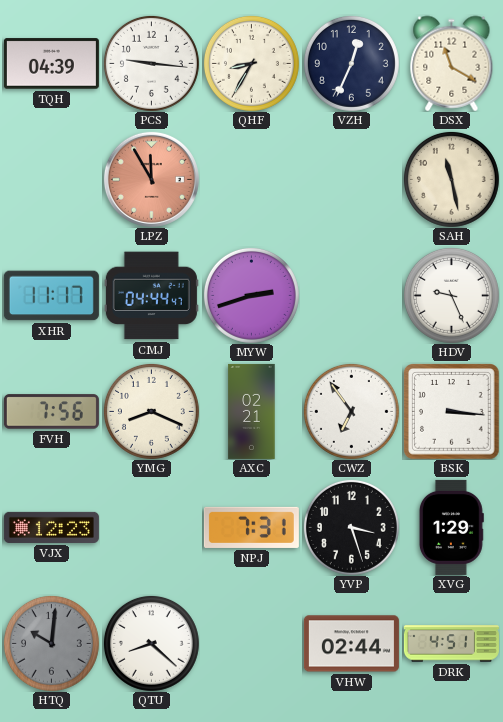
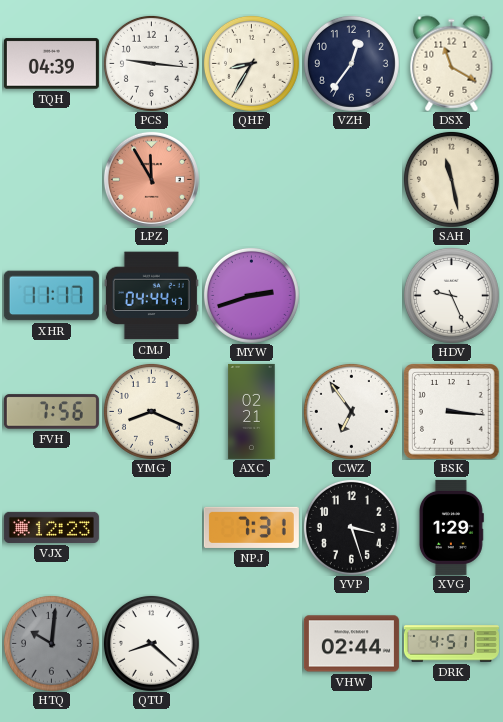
VZH: 12:34 -> 12:36
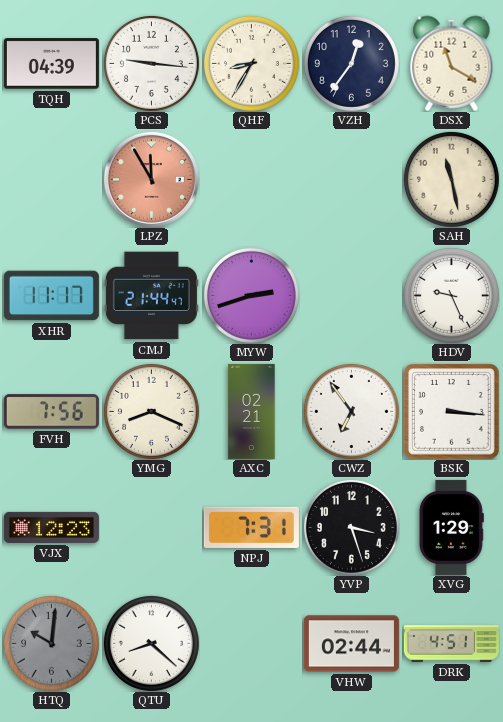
CMJ: 04:44 -> 21:44
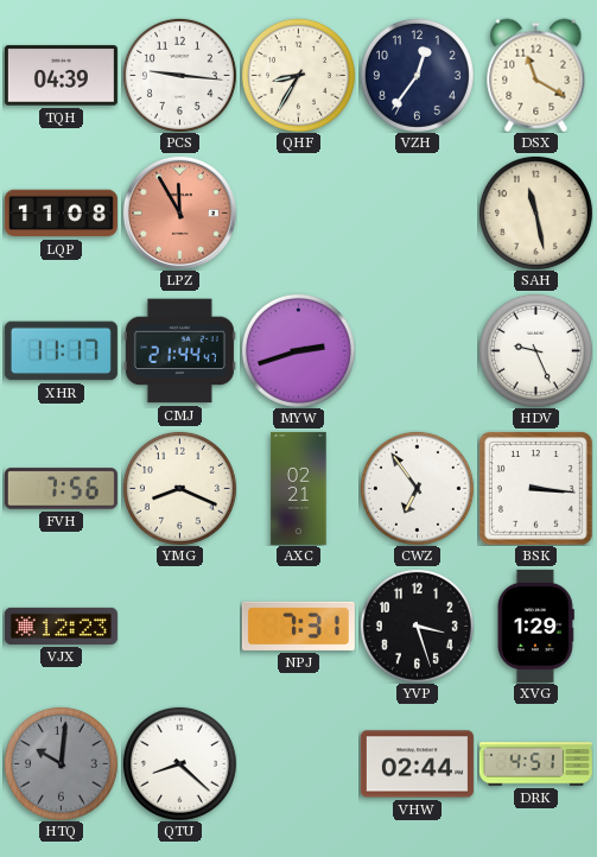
LQP: none -> 11:08
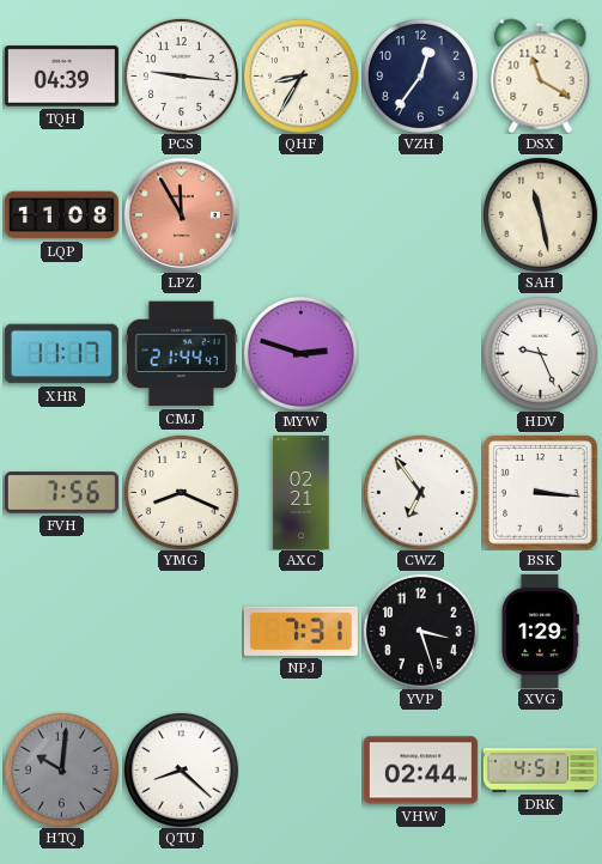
MYW: 2:42 -> 2:48
VJX: 12:23 -> none
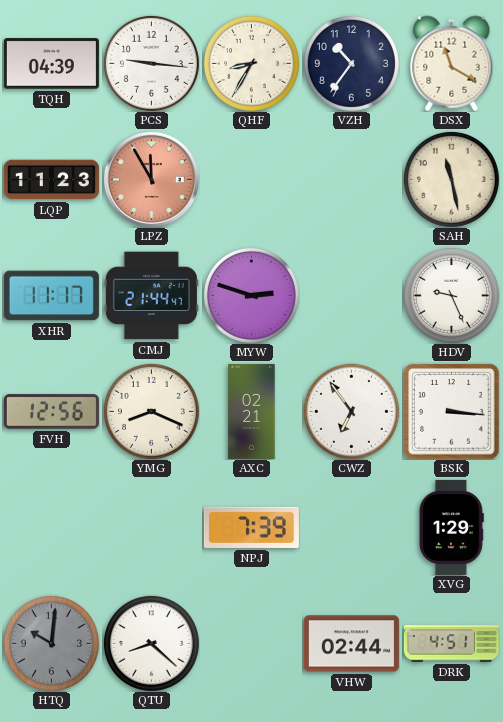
VZH: 12:36 -> 10:36
LQP: 11:08 -> 11:23
FVH: 7:56 -> 12:56
NPJ: 7:31 -> 7:39
YVP: 3:27 -> none
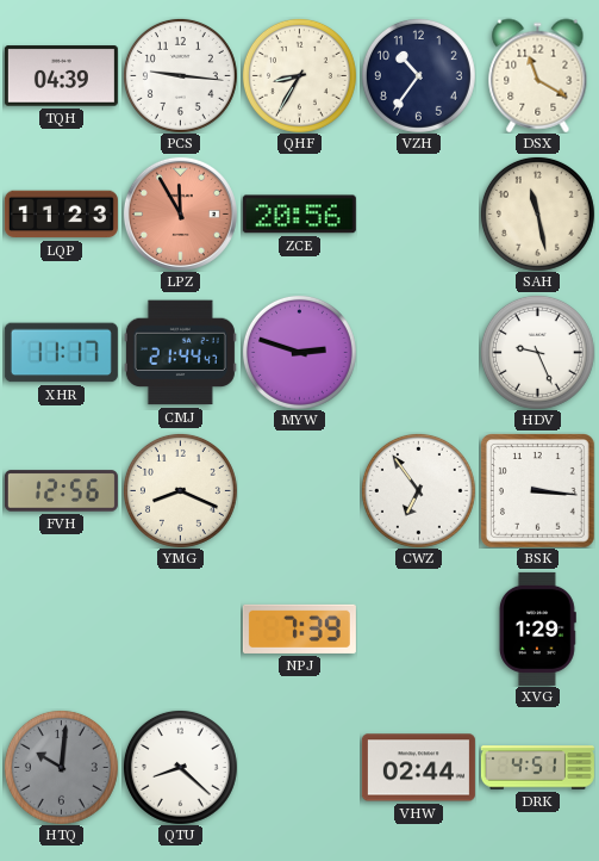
ZCE: none -> 20:56
AXC: 02:21 -> none
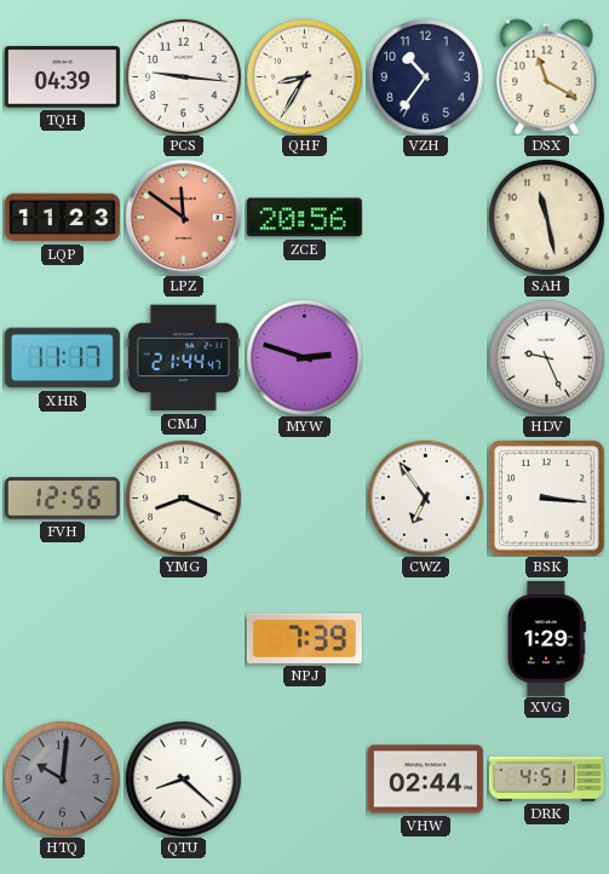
LPZ: 11:55 -> 11:51
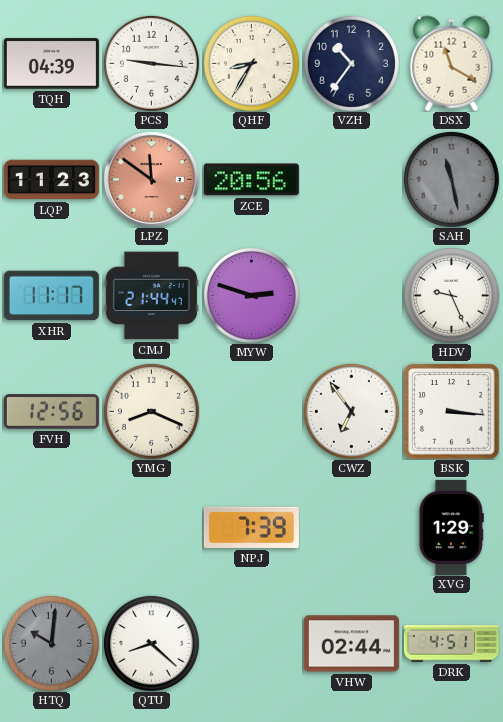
SAH dial: cream -> grey
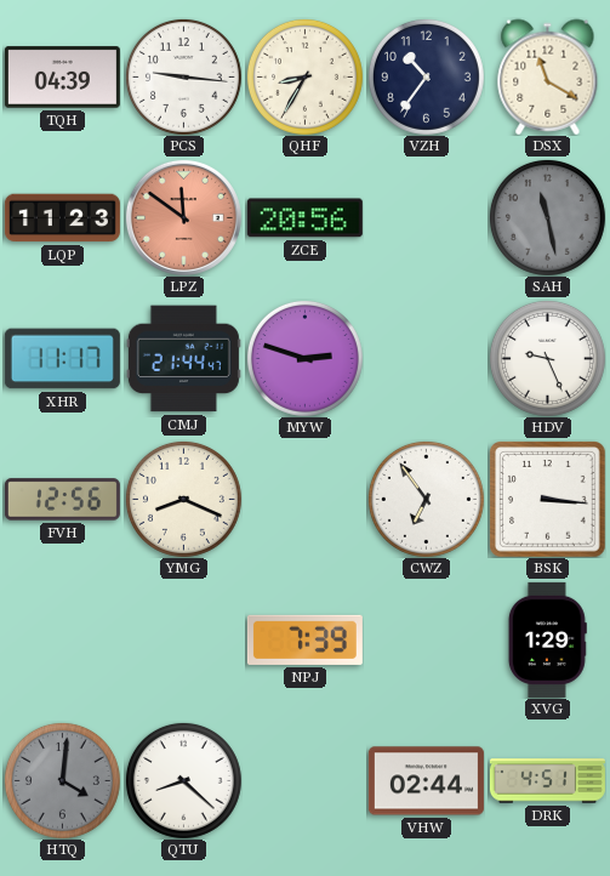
HTQ: 10:01 -> 4:01
